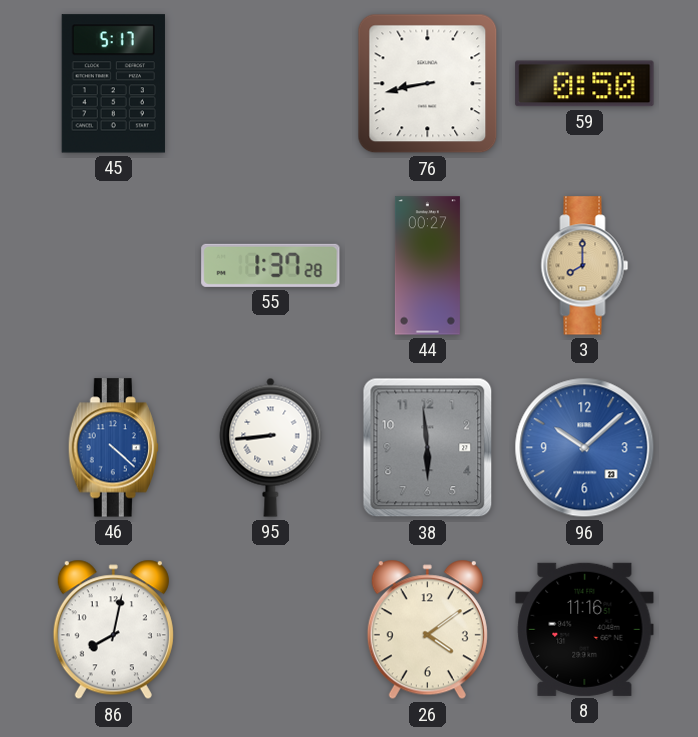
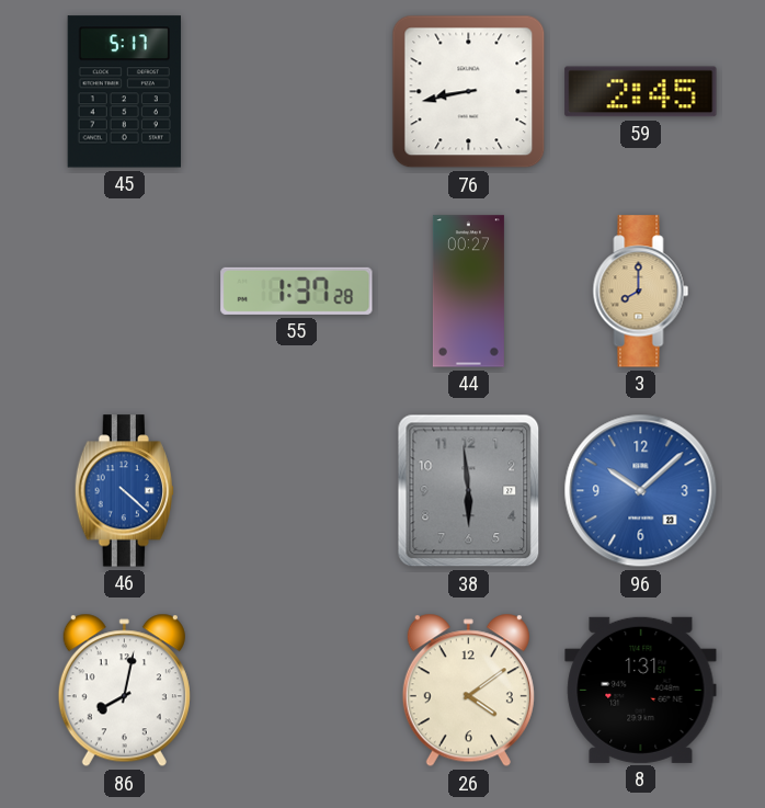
59: 0:50 -> 2:45
95: 8:44 -> none
8: 11:16 -> 1:31
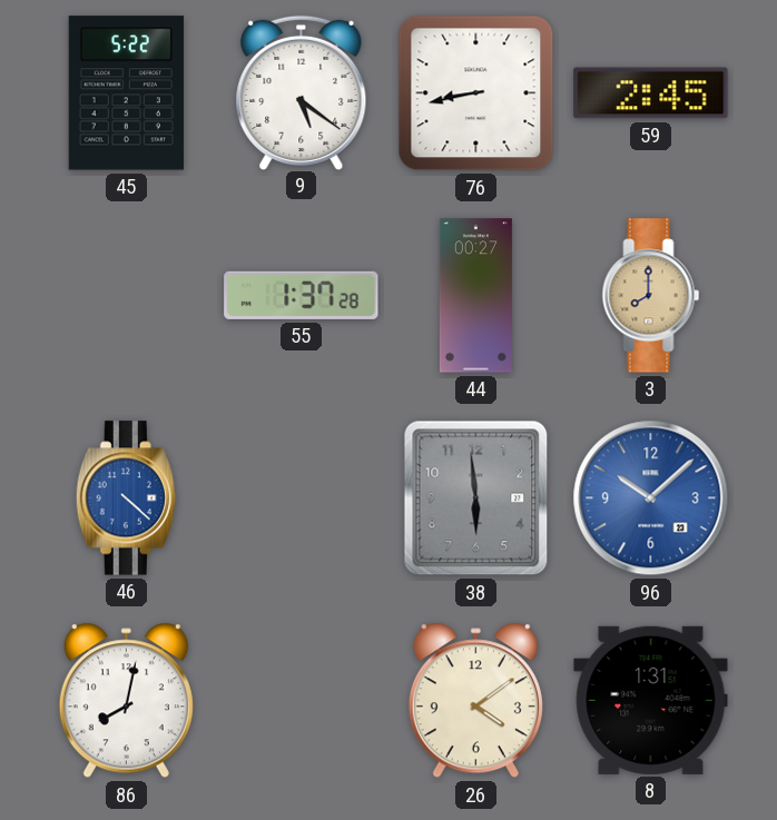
45: 5:17 -> 5:22
9: none -> 5:21
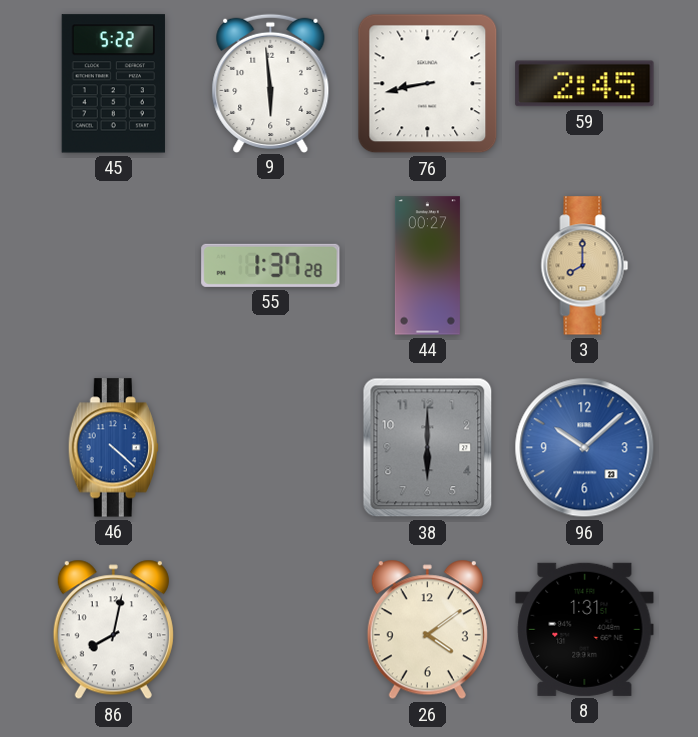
9: 5:21 -> 5:59
38: 5:59 -> 6:00
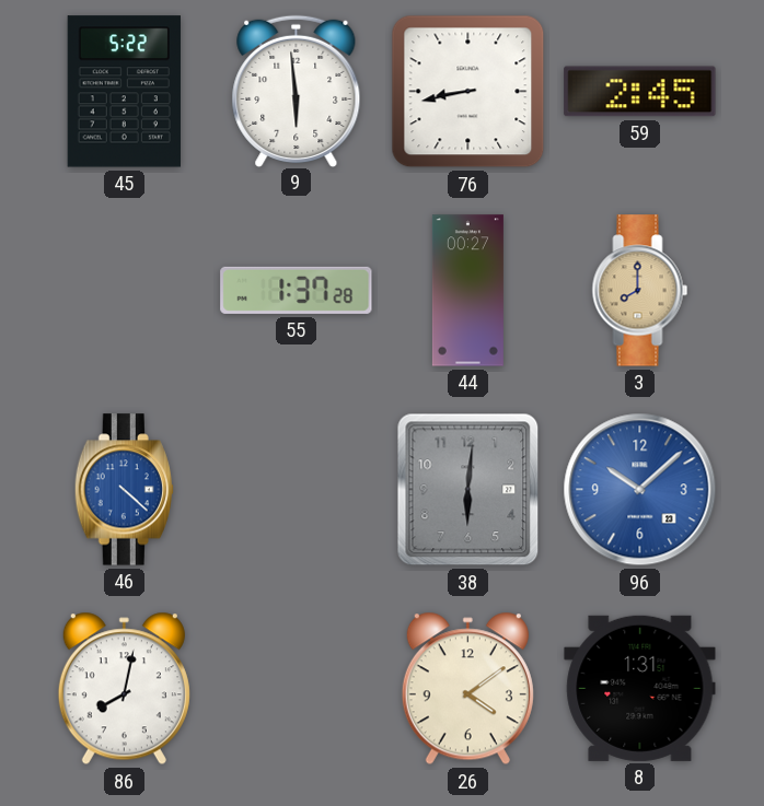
38: 6:00 -> 6:01
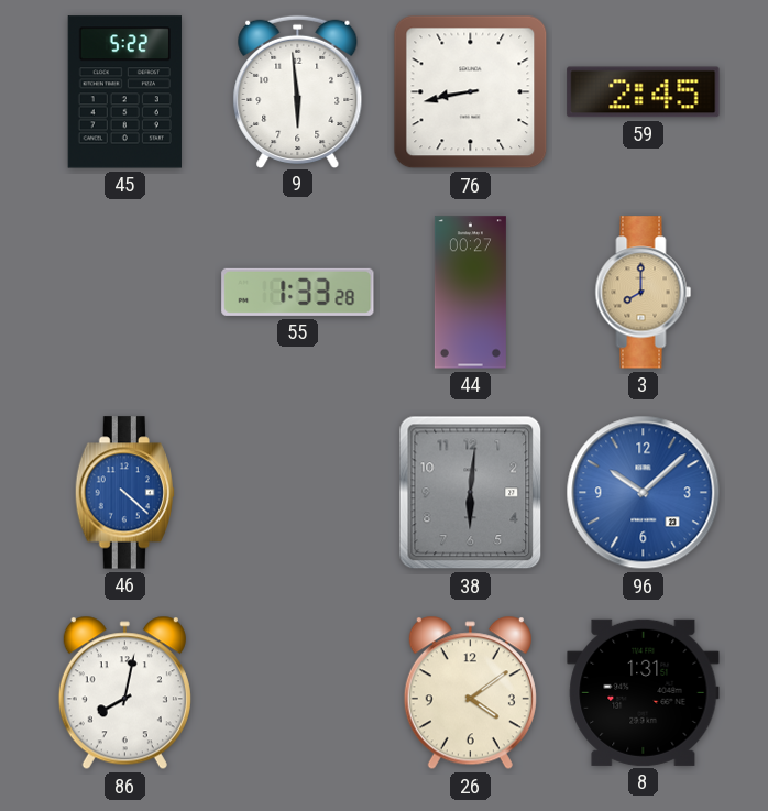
55: 1:37 -> 1:33
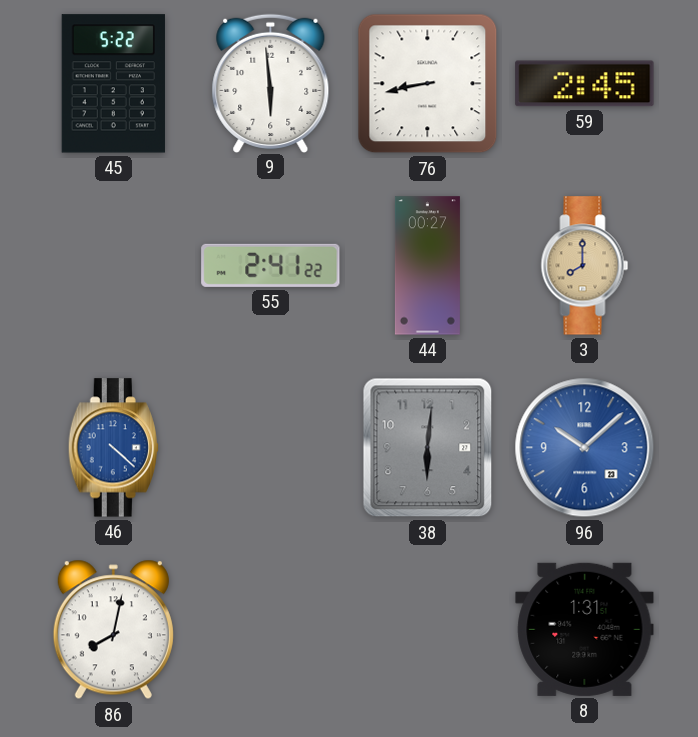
55: 1:33 -> 2:41
26: 4:09 -> none
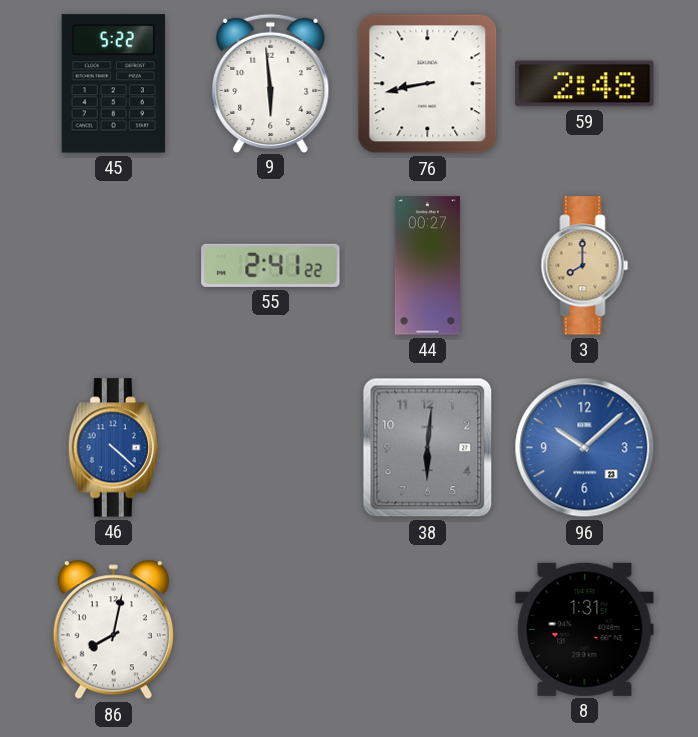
59: 2:45 -> 2:48
